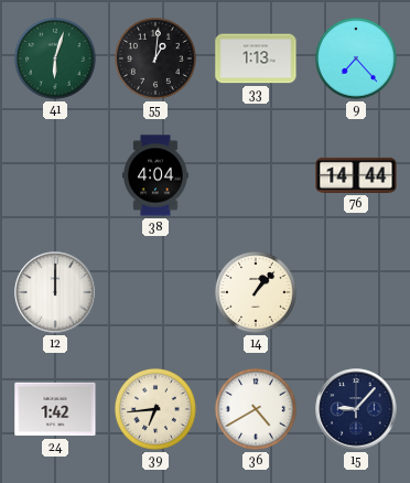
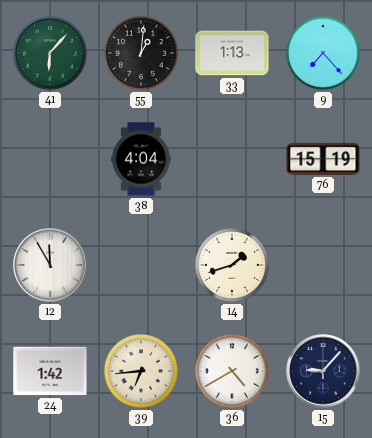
41: 6:03 -> 6:07
76: 14:44 -> 15:19
12: 12:00 -> 11:55
14: 1:07 -> 1:42
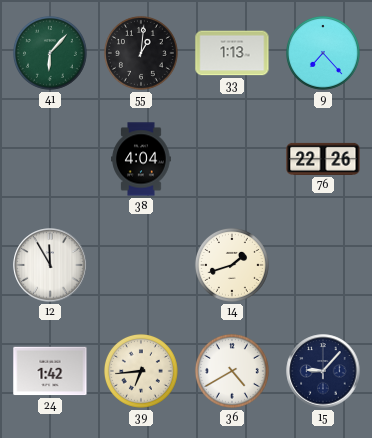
76: 15:19 -> 22:26
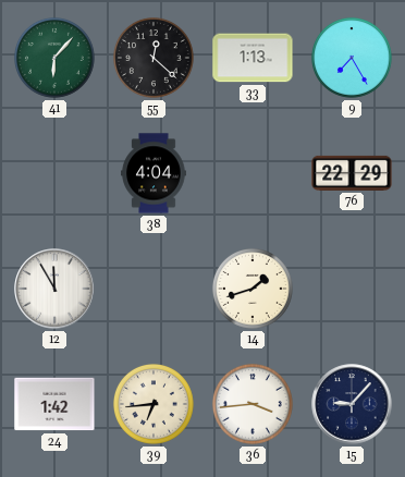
55: 1:01 -> 12:22
9: 7:23 -> 7:25
76: 22:26 -> 22:29
36: 4:40 -> 3:44
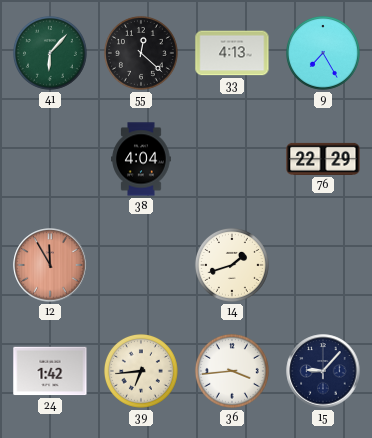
33: 1:13 -> 4:13
12 dial: white -> salmon
